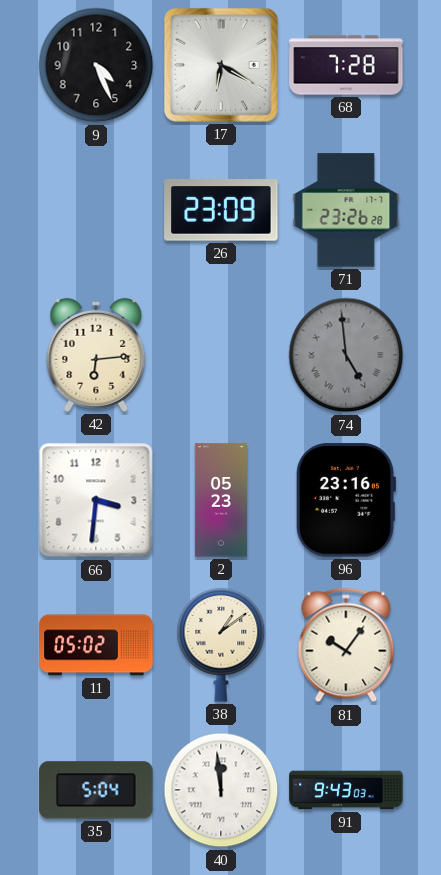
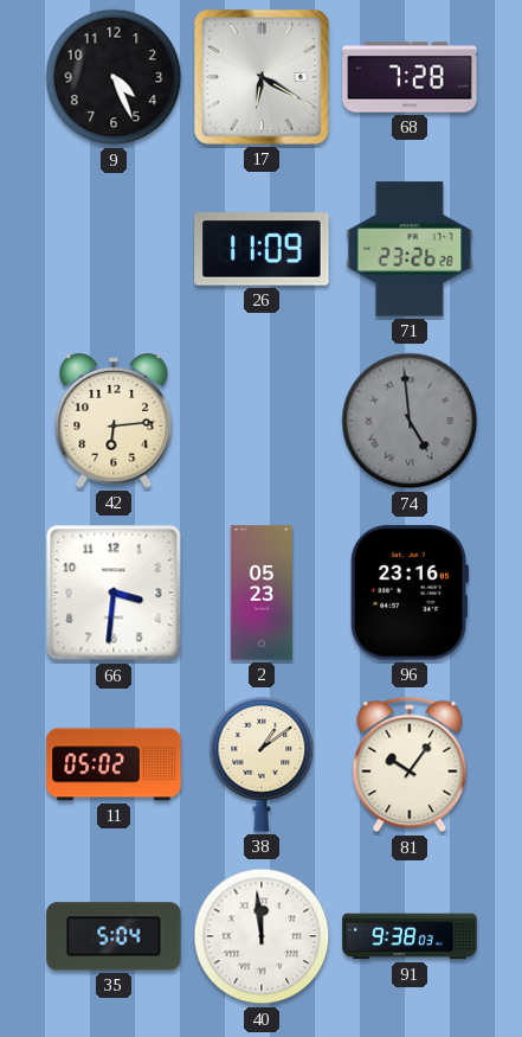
26: 23:09 -> 11:09
91: 9:43 -> 9:38
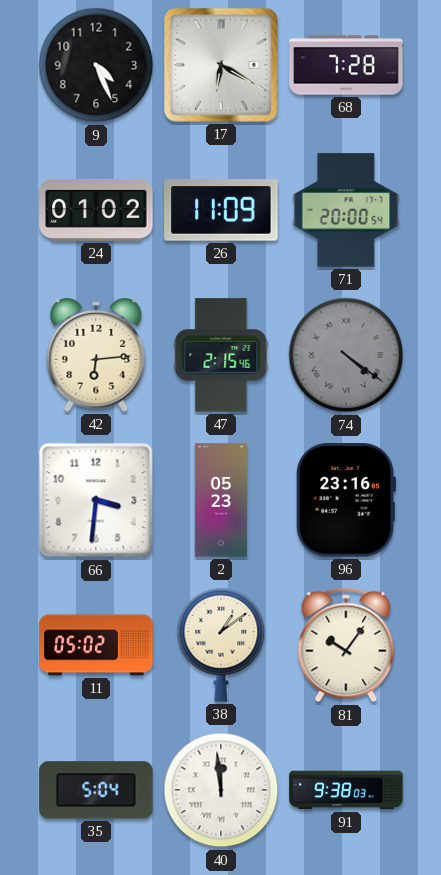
24: none -> 01:02
71: 23:26 -> 20:00
47: none -> 2:15
74: 4:59 -> 4:21
